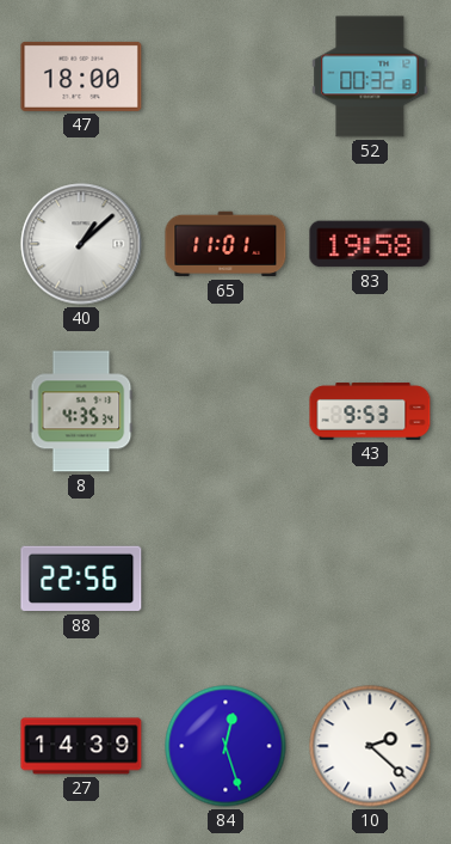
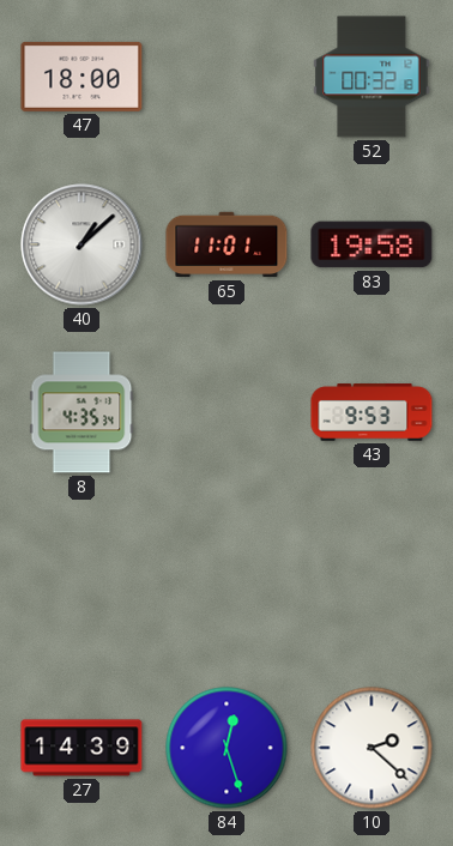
88: 22:56 -> none
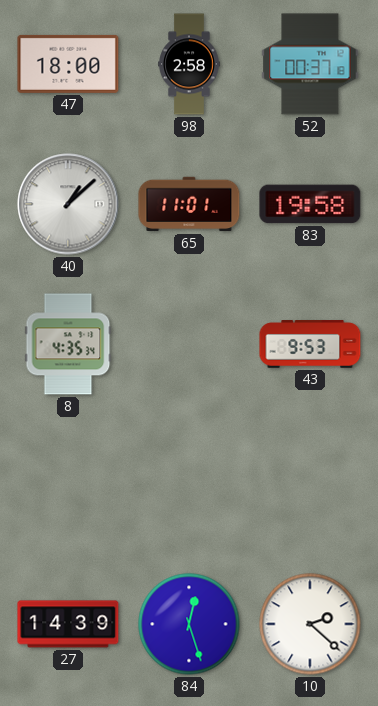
98: none -> 2:58
52: 00:32 -> 00:37
